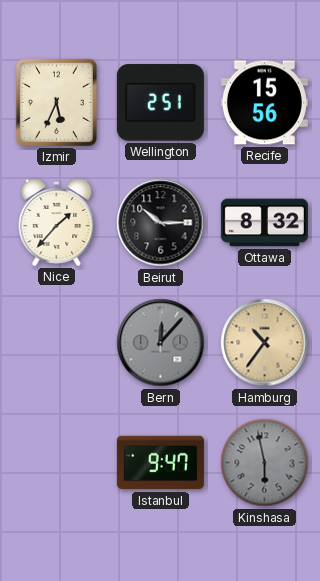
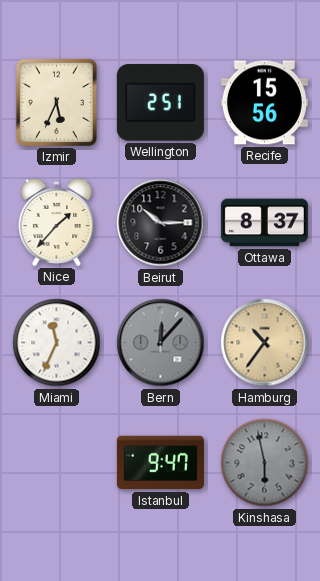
Ottawa: 8:32 -> 8:37
Miami: none -> 11:34
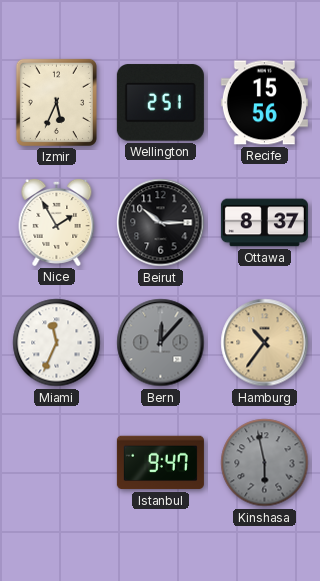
Nice: 1:37 -> 1:55
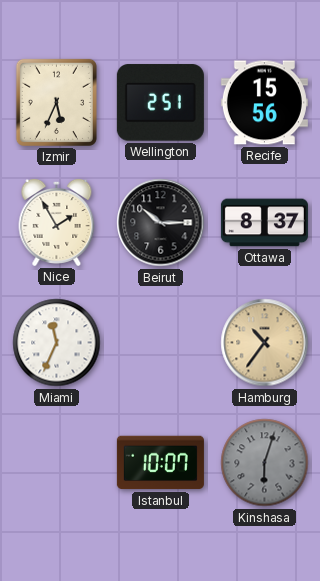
Bern: 12:07 -> none
Istanbul: 9:47 -> 10:07
Kinshasa: 5:58 -> 6:03
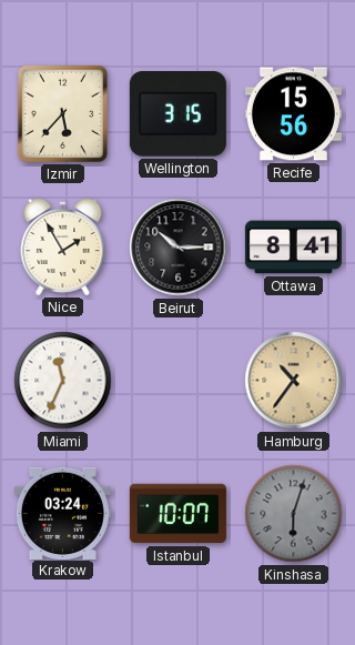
Izmir: 5:34 -> 5:37
Wellington: 2:51 -> 3:15
Ottawa: 8:37 -> 8:41
Krakow: none -> 03:24
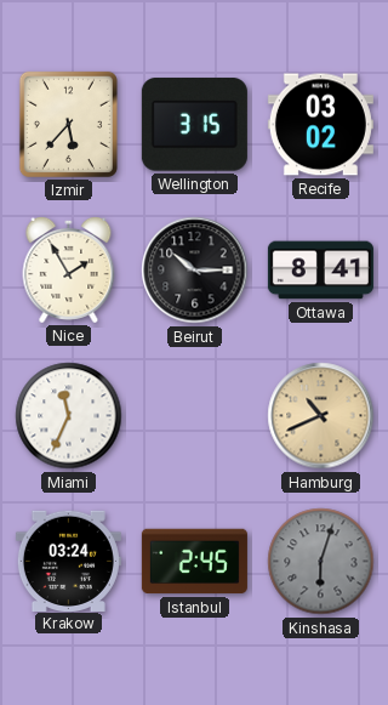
Recife: 15:56 -> 03:02
Hamburg: 10:36 -> 10:41
Istanbul: 10:07 -> 2:45
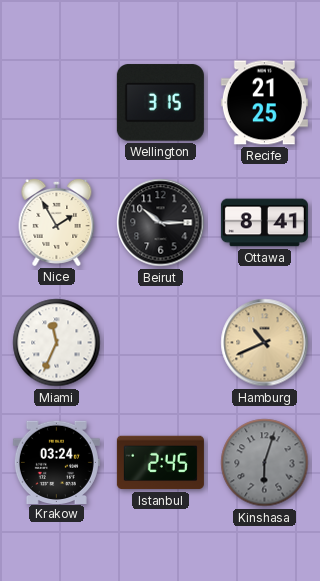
Izmir: 5:37 -> none
Recife: 03:02 -> 21:25
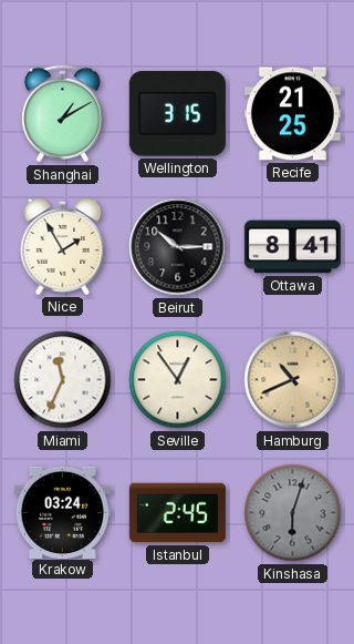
Shanghai: none -> 1:10
Seville: none -> 12:54
